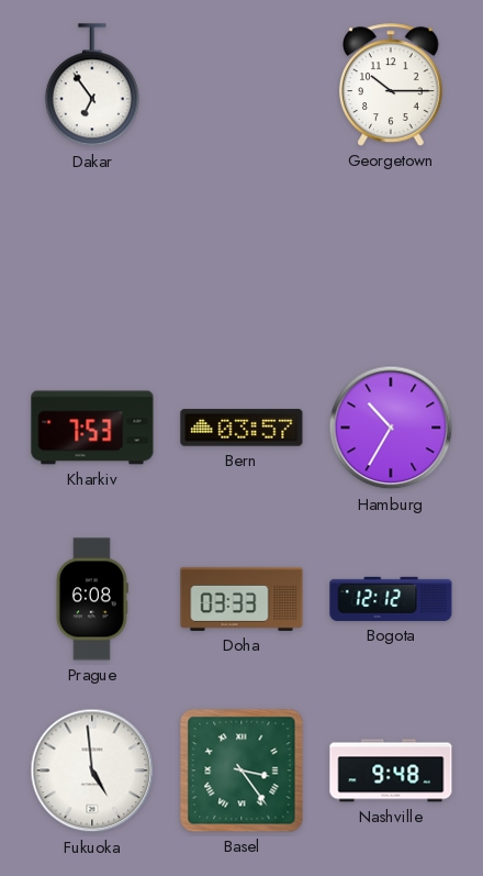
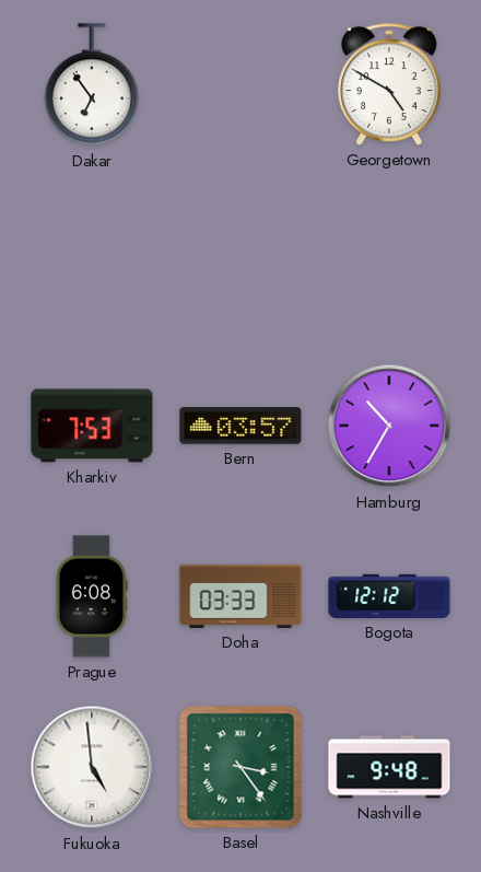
Georgetown: 10:15 -> 4:50
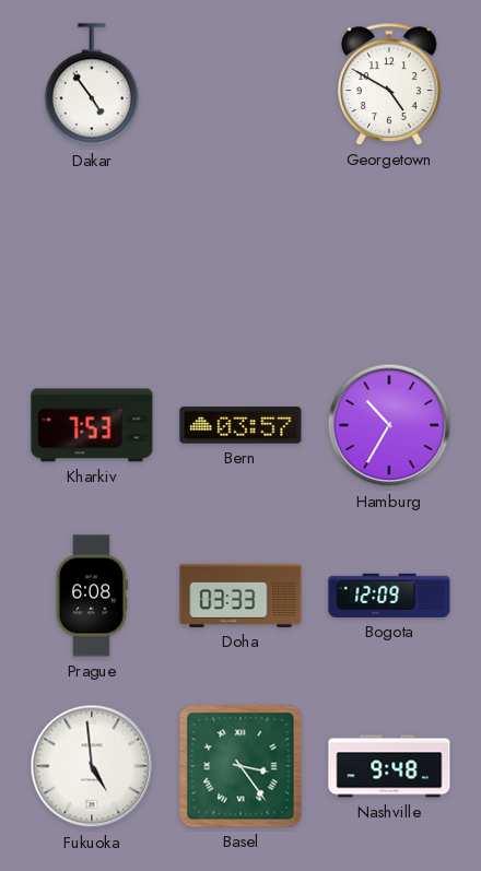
Dakar: 6:54 -> 4:54
Bogota: 12:12 -> 12:09
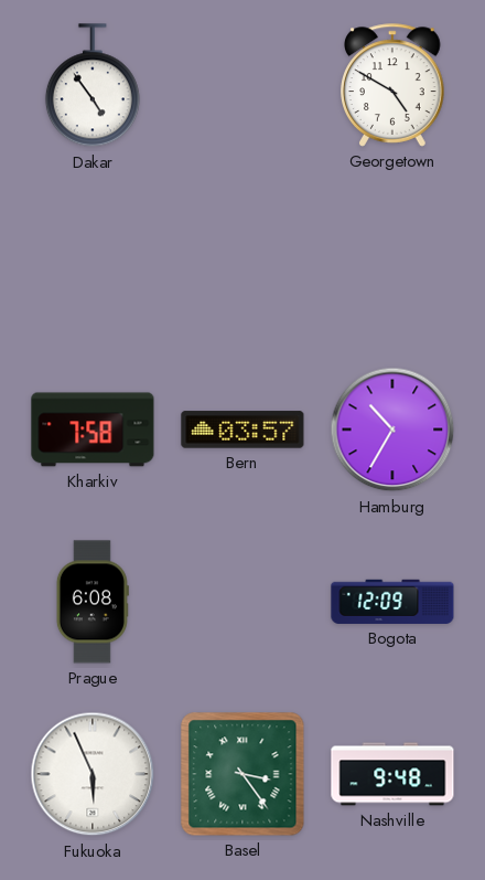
Kharkiv: 7:53 -> 7:58
Doha: 03:33 -> none
Fukuoka: 4:59 -> 5:56
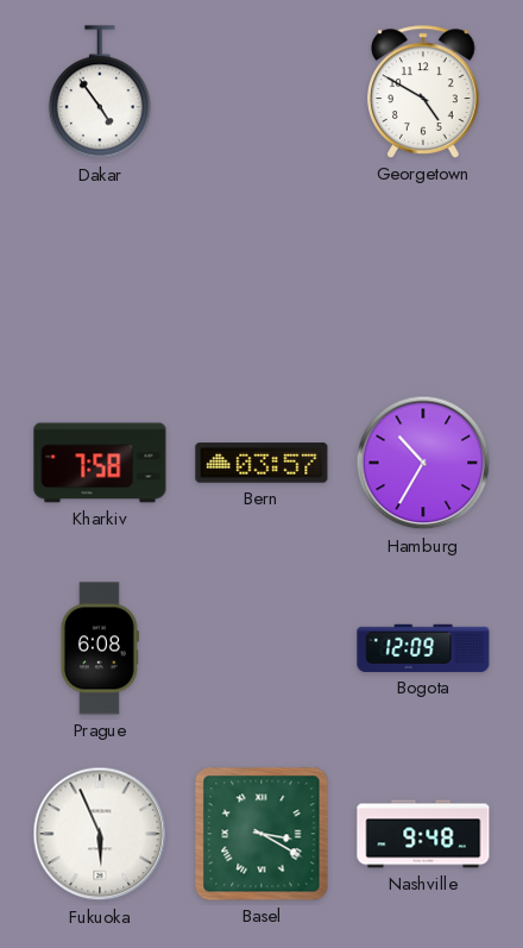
Basel: 3:24 -> 3:20
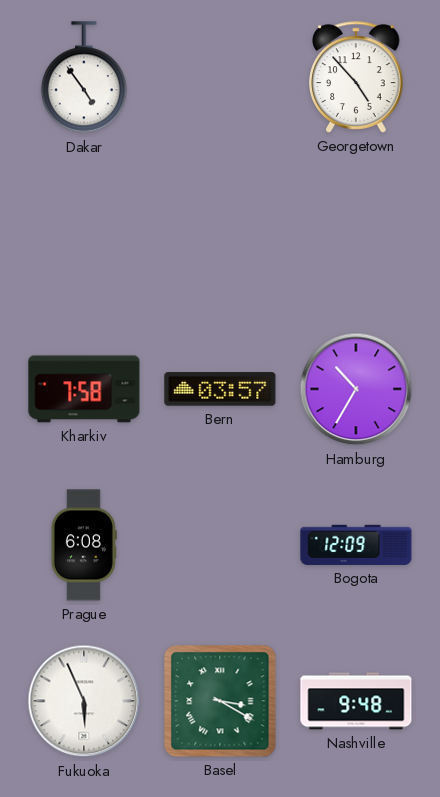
Georgetown: 4:50 -> 4:53
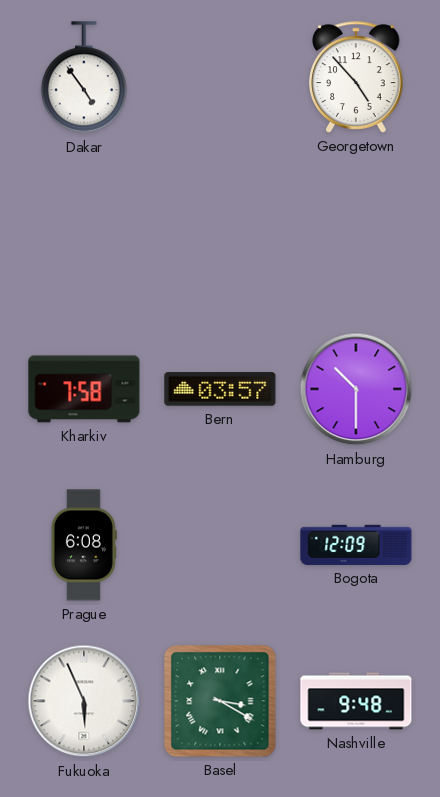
Hamburg: 10:35 -> 10:30
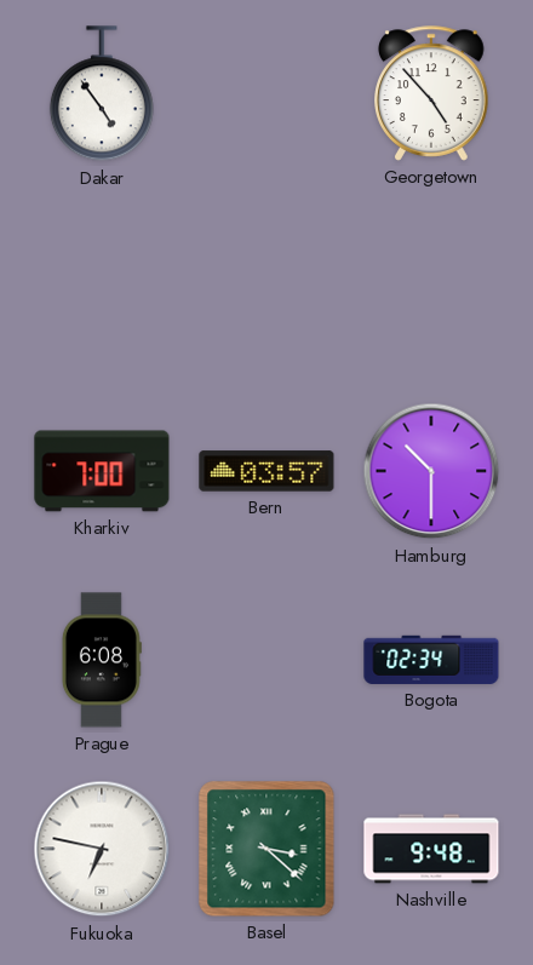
Kharkiv: 7:58 -> 7:00
Bogota: 12:09 -> 02:34
Fukuoka: 5:56 -> 6:47
Basel: 3:20 -> 3:22
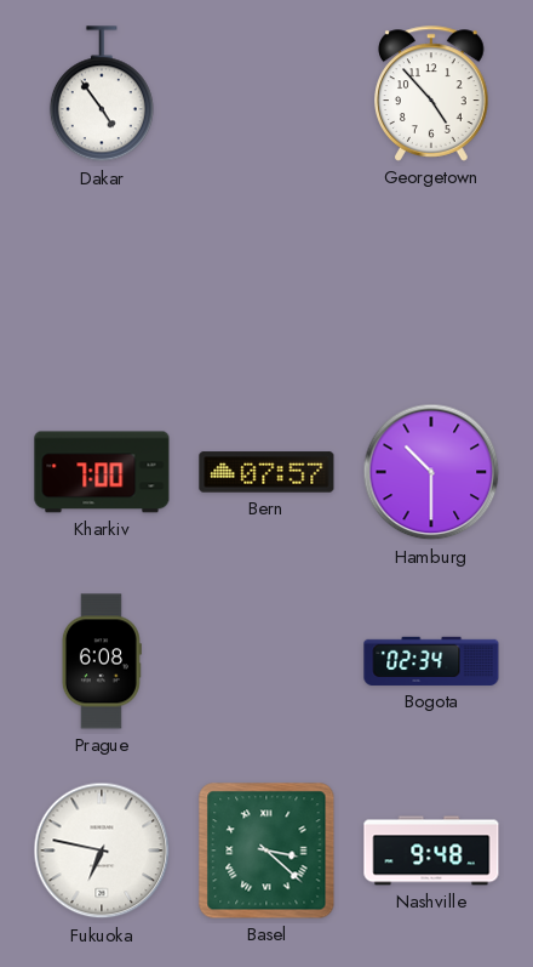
Bern: 03:57 -> 07:57
